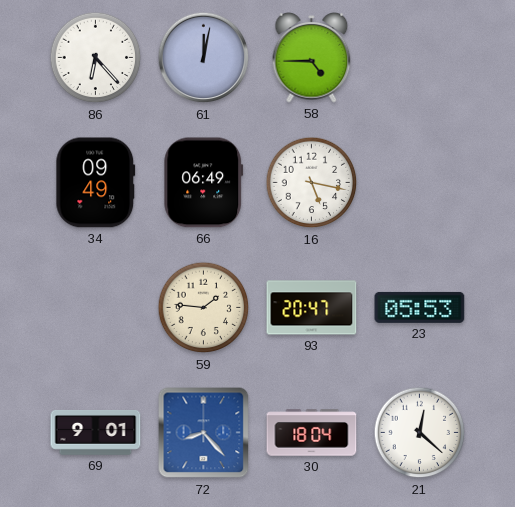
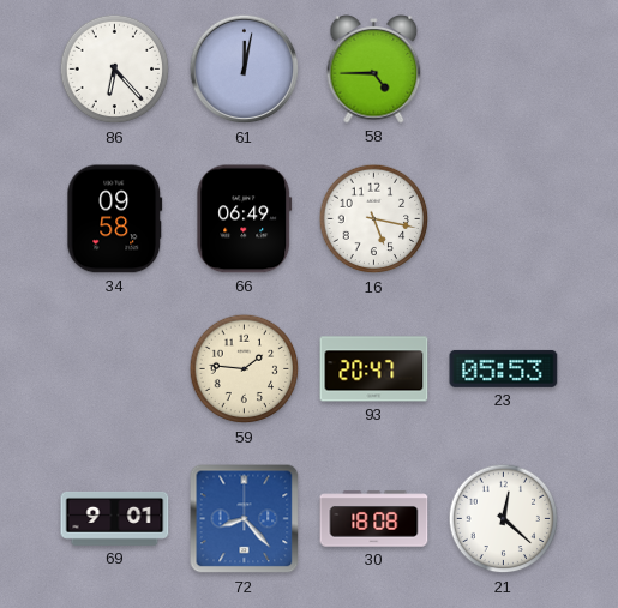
34: 09:49 -> 09:58
30: 18:04 -> 18:08
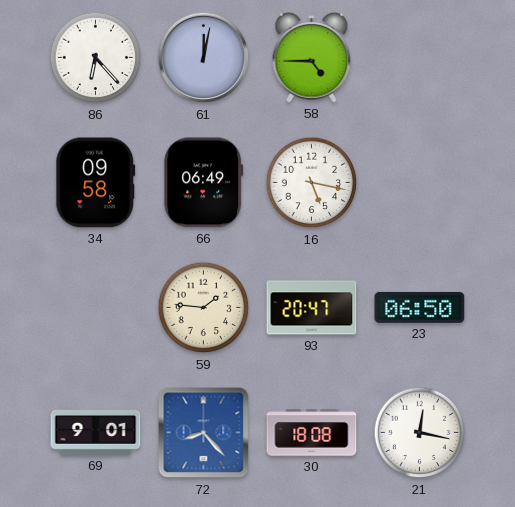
23: 05:53 -> 06:50
21: 12:22 -> 12:17
